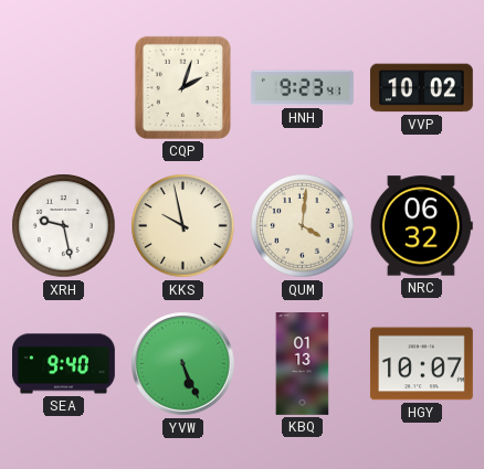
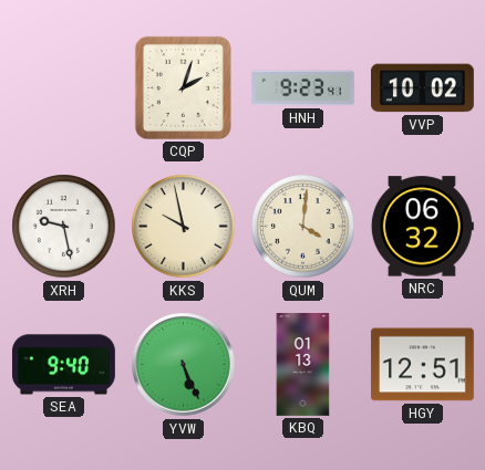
HGY: 10:07 -> 12:51
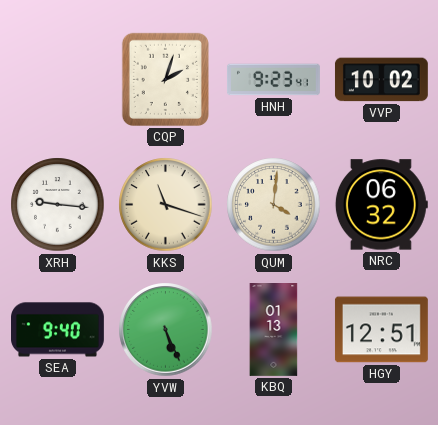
XRH: 9:28 -> 9:16
KKS: 9:58 -> 11:18
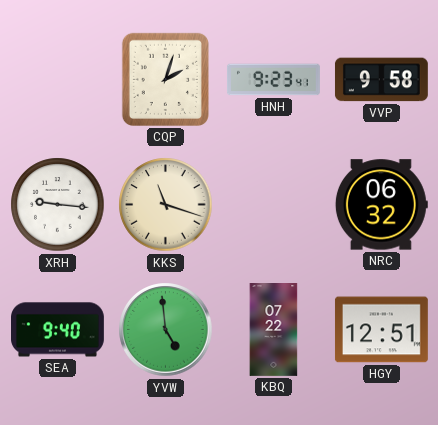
VVP: 10:02 -> 9:58
QUM: 4:01 -> none
YVW: 5:26 -> 4:59
KBQ: 01:13 -> 07:22
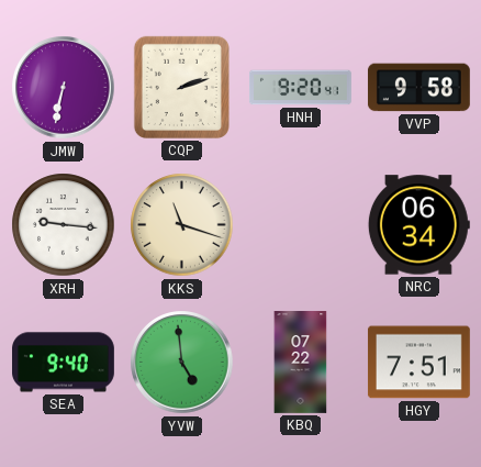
JMW: none -> 6:32
CQP: 2:03 -> 2:12
HNH: 9:23 -> 9:20
NRC: 06:32 -> 06:34
HGY: 12:51 -> 7:51
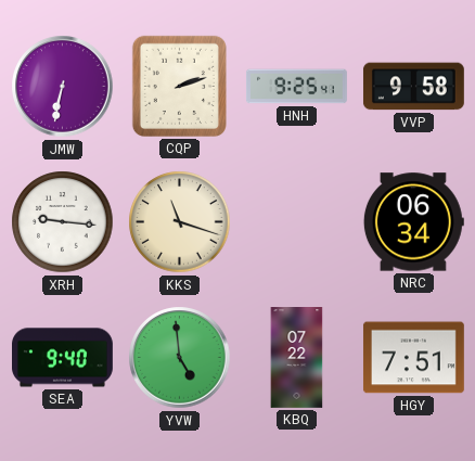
HNH: 9:20 -> 9:25
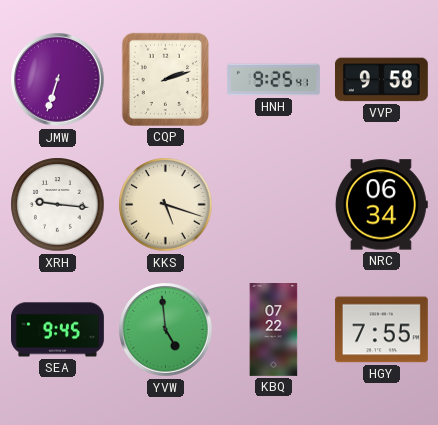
JMW: 6:32 -> 6:33
KKS: 11:18 -> 5:18
SEA: 9:40 -> 9:45
HGY: 7:51 -> 7:55
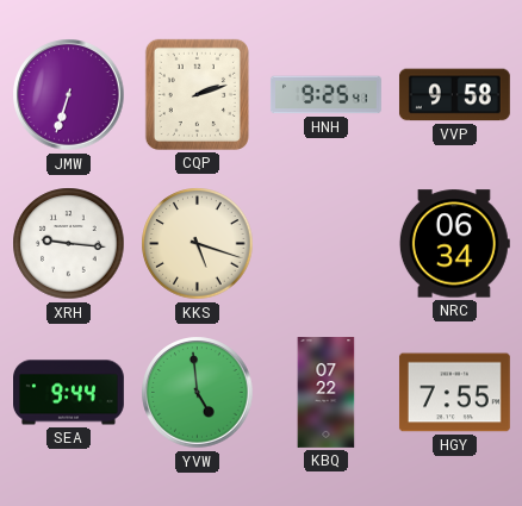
SEA: 9:45 -> 9:44
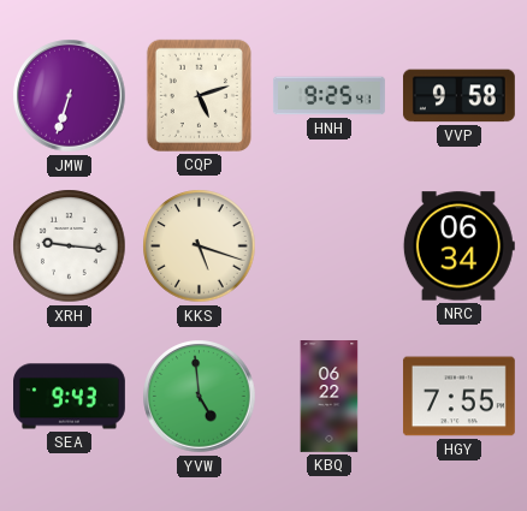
CQP: 2:12 -> 5:12
SEA: 9:44 -> 9:43
KBQ: 07:22 -> 06:22
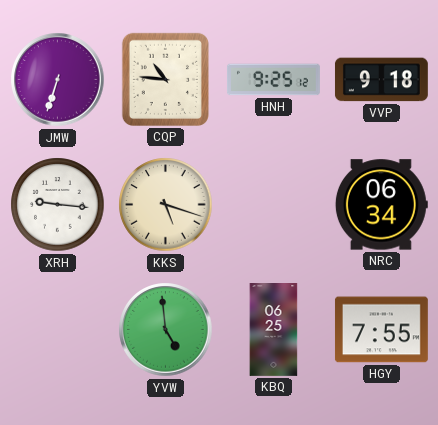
CQP: 5:12 -> 10:46
HNH: 9:25:41 -> 9:25:12
VVP: 9:58 -> 9:18
SEA: 9:43 -> none
KBQ: 06:22 -> 06:25
